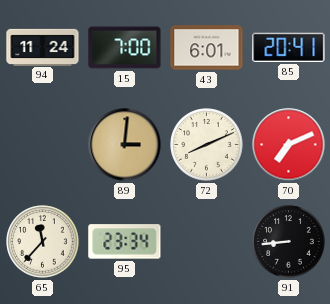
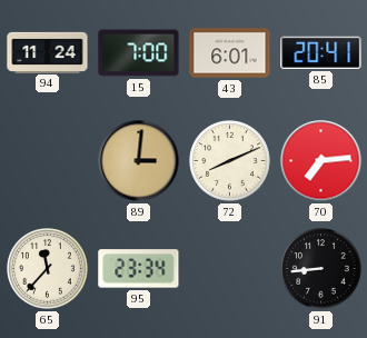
70: 7:11 -> 7:14
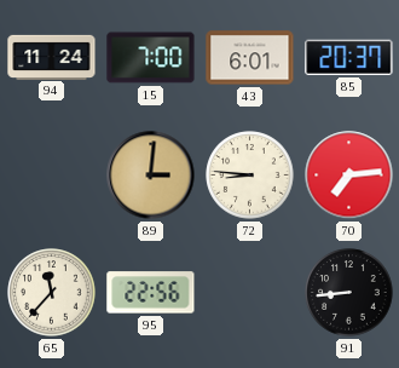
85: 20:41 -> 20:37
72: 8:11 -> 8:46
95: 23:34 -> 22:56
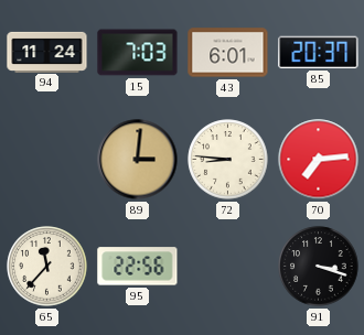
15: 7:00 -> 7:03
91: 8:44 -> 3:18
